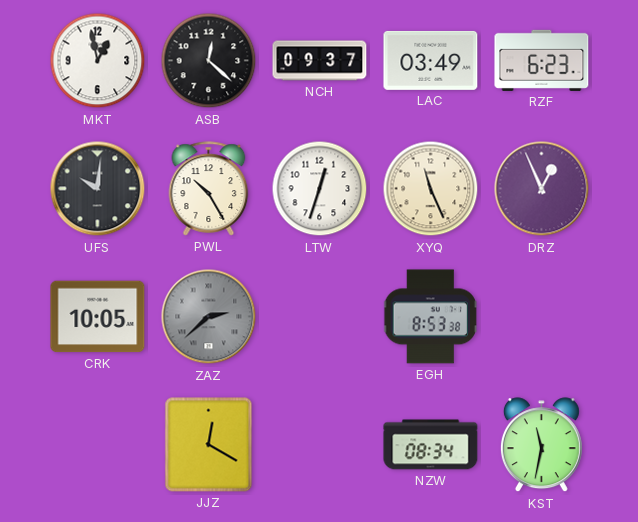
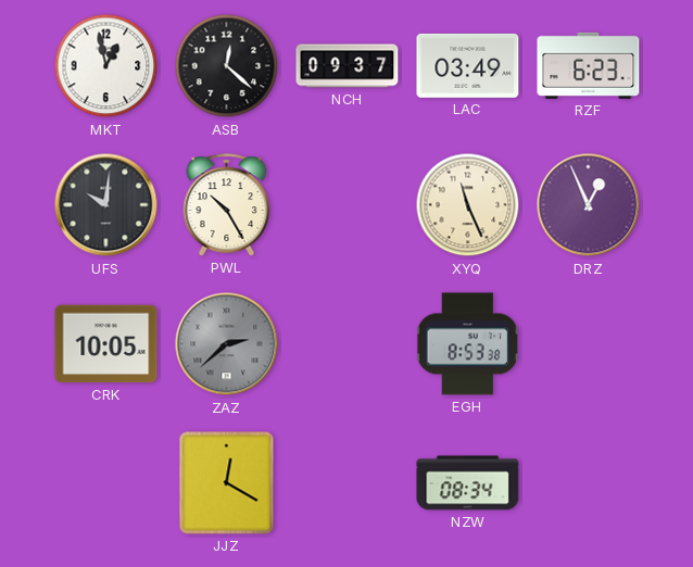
LTW: 12:33 -> none
KST: 11:32 -> none
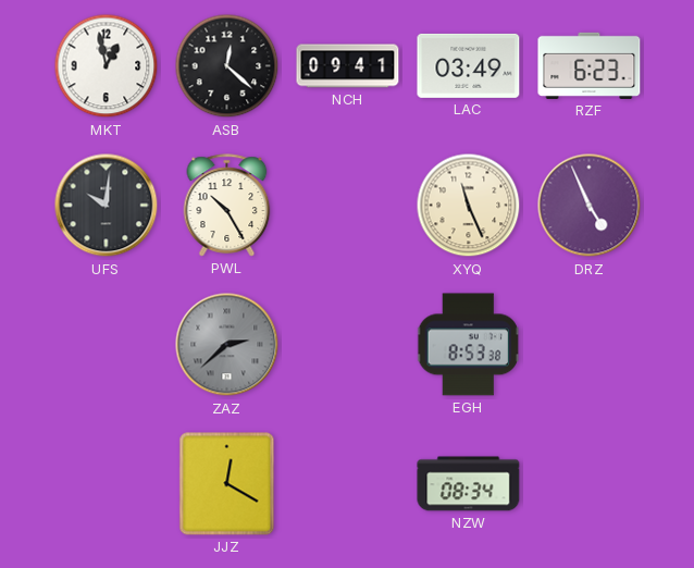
NCH: 09:37 -> 09:41
DRZ: 12:56 -> 4:56
CRK: 10:05 -> none
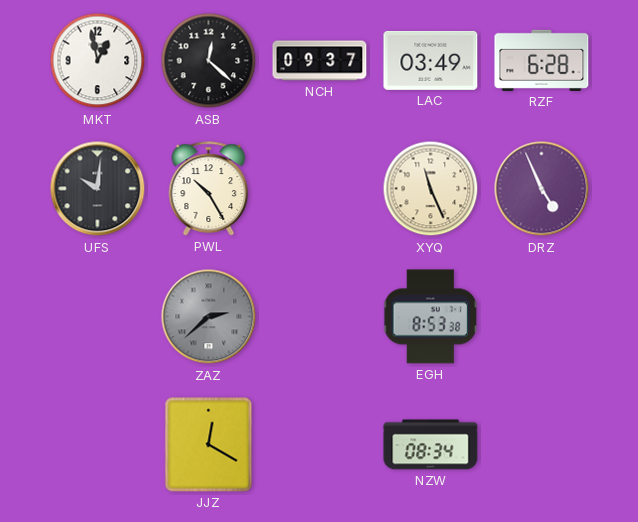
NCH: 09:41 -> 09:37
RZF: 6:23 -> 6:28
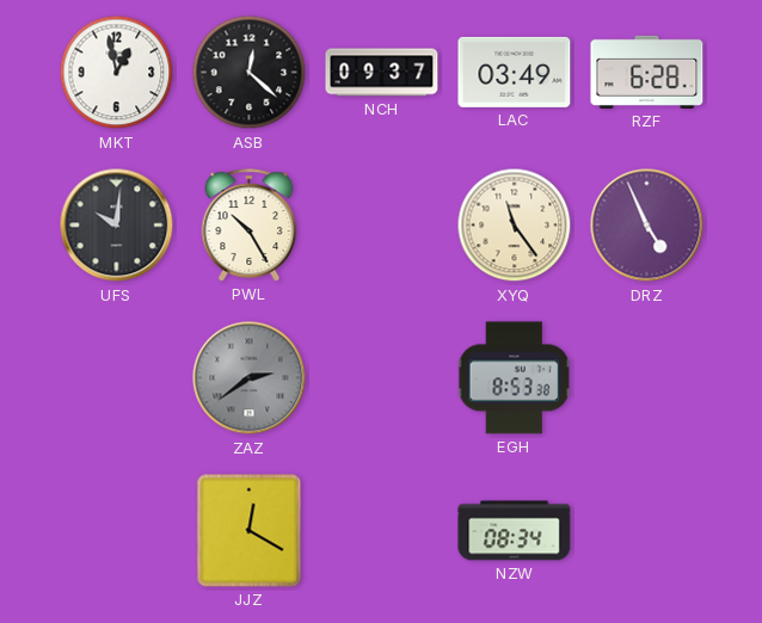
XYQ: 11:26 -> 11:24
ZAZ: 2:38 -> 2:39
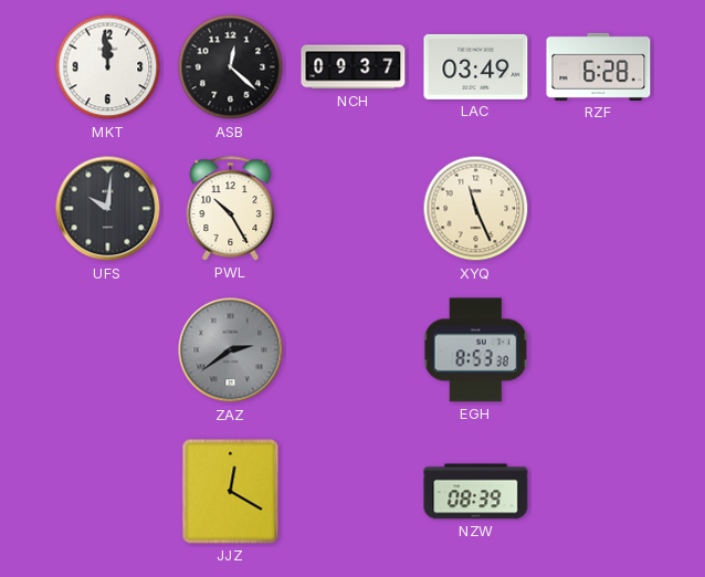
MKT: 12:58 -> 11:59
XYQ: 11:24 -> 11:26
DRZ: 4:56 -> none
NZW: 08:34 -> 08:39
